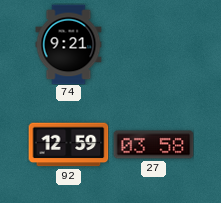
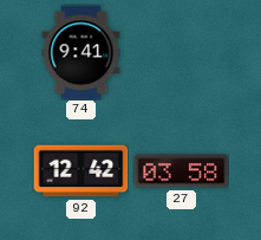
74: 9:21 -> 9:41
92: 12:59 -> 12:42
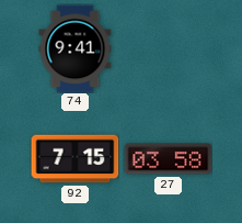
92: 12:42 -> 7:15
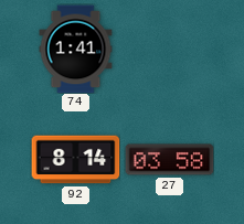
74: 9:41 -> 1:41
92: 7:15 -> 8:14
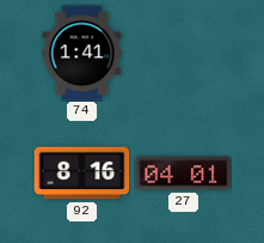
92: 8:14 -> 8:16
27: 03:58 -> 04:01
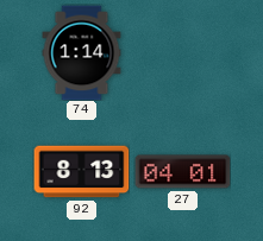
74: 1:41 -> 1:14
92: 8:16 -> 8:13
